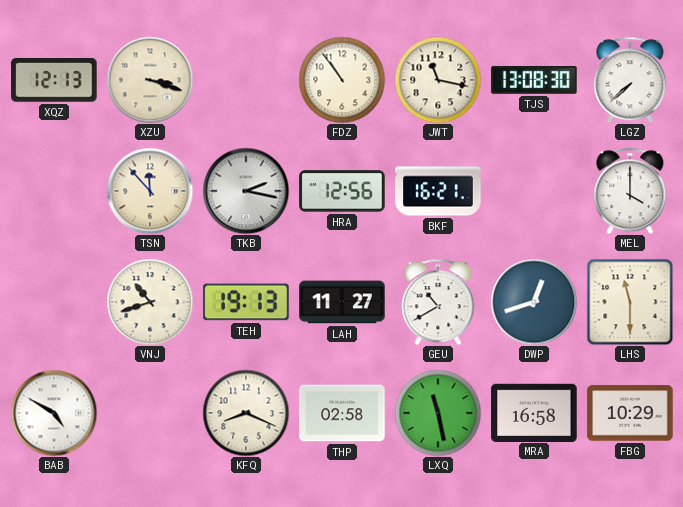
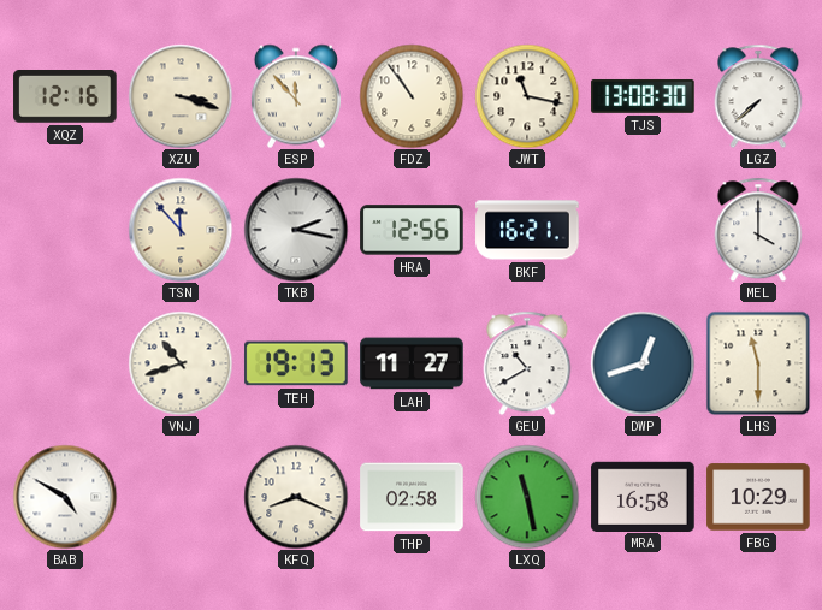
XQZ: 12:13 -> 12:16
ESP: none -> 11:53
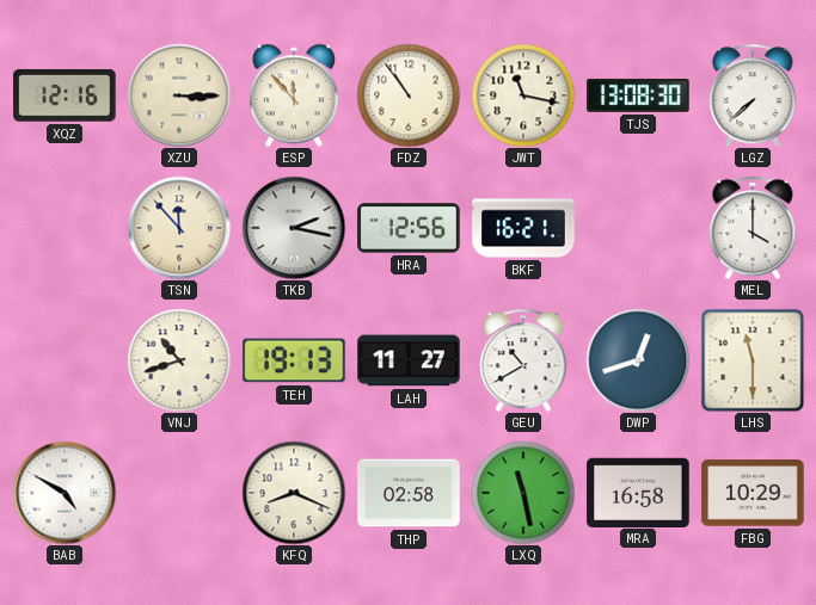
XZU: 3:18 -> 3:15
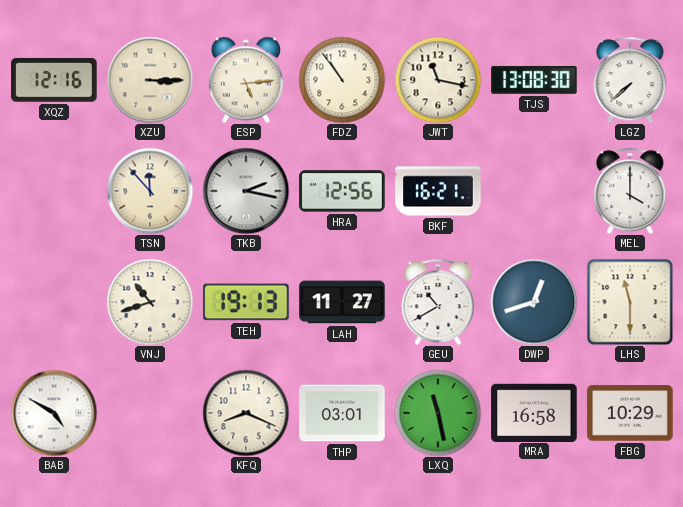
ESP: 11:53 -> 5:14
THP: 02:58 -> 03:01
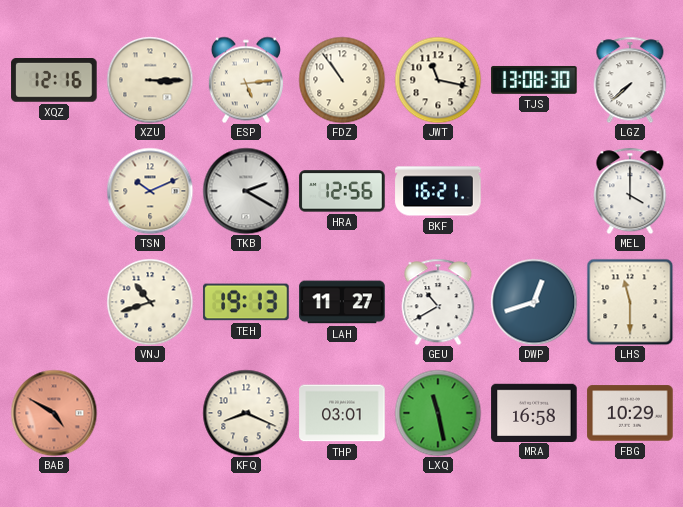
TSN: 11:53 -> 10:11
TKB: 2:17 -> 2:20
BAB dial: white -> salmon
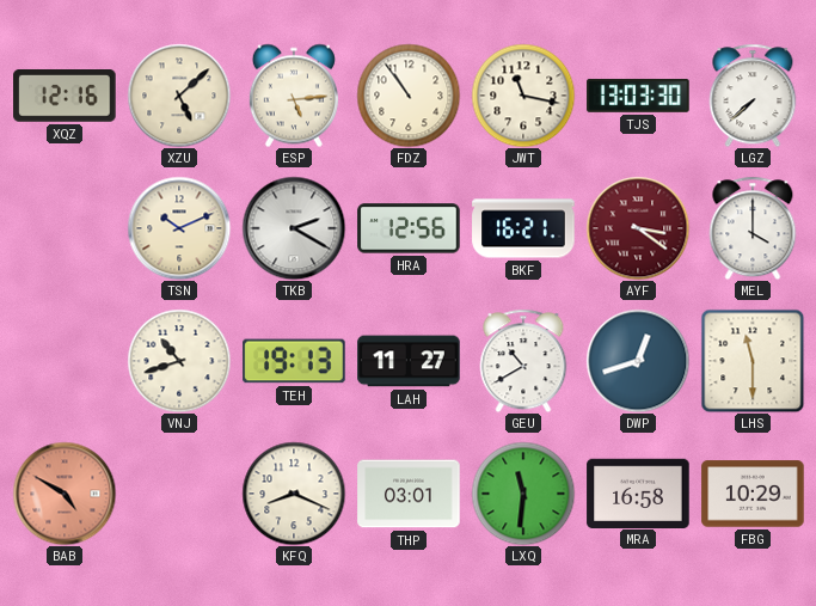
XZU: 3:15 -> 5:08
TJS: 13:08 -> 13:03
AYF: none -> 3:21
LXQ: 11:28 -> 11:31
